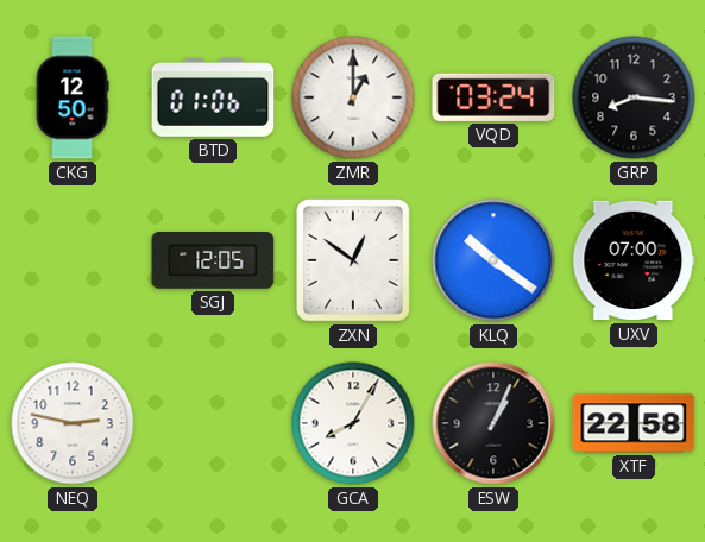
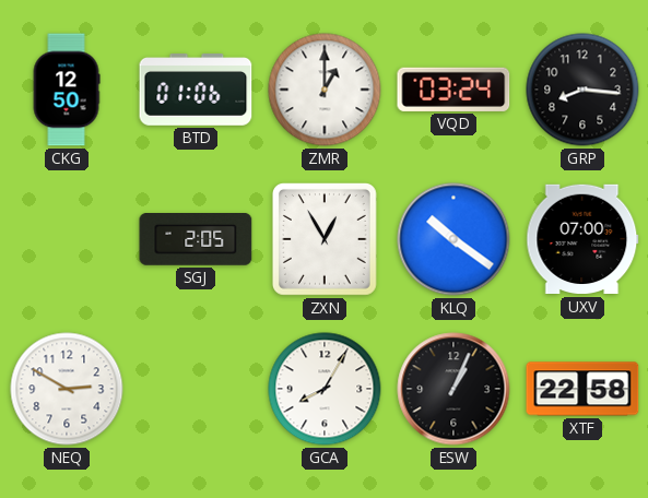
SGJ: 12:05 -> 2:05
ZXN: 12:51 -> 12:55
NEQ: 2:47 -> 2:50
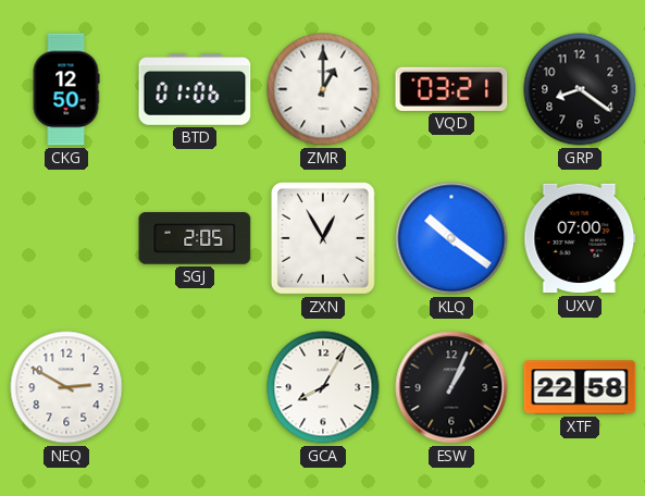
VQD: 03:24 -> 03:21
GRP: 8:16 -> 8:21
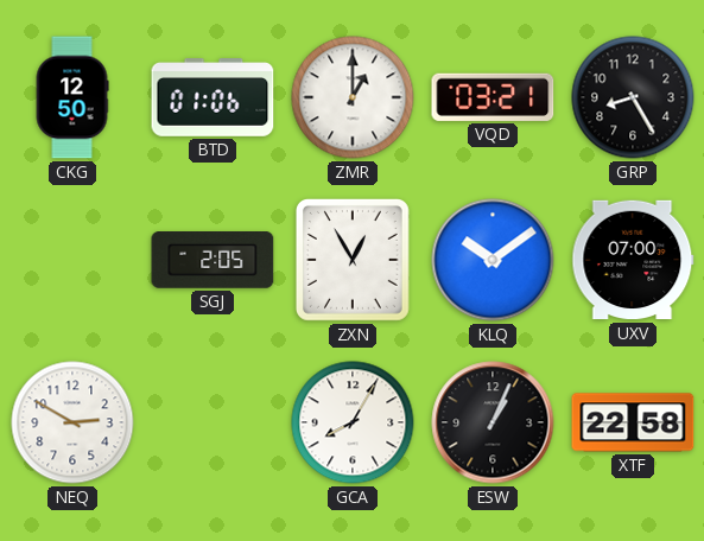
GRP: 8:21 -> 8:25
KLQ: 10:21 -> 10:09
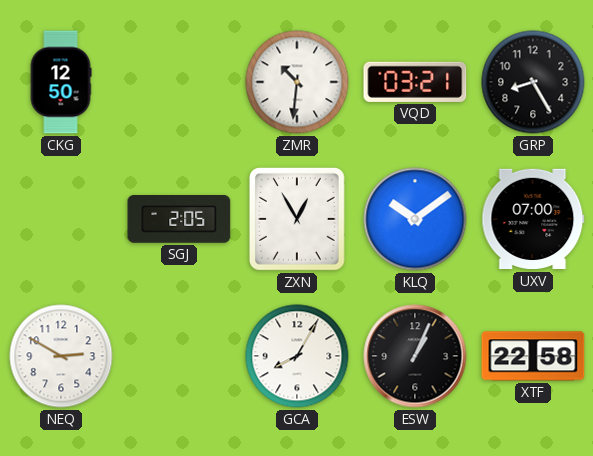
BTD: 01:06 -> none
ZMR: 1:00 -> 10:31
